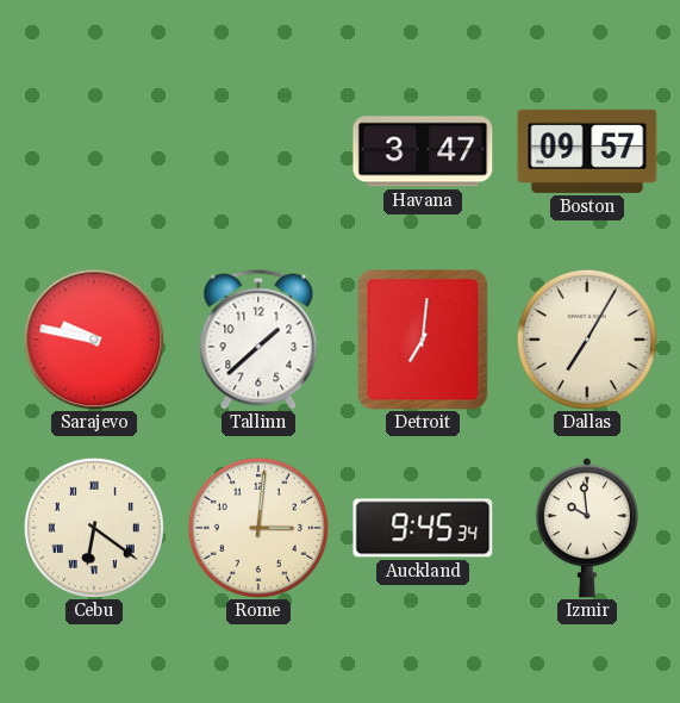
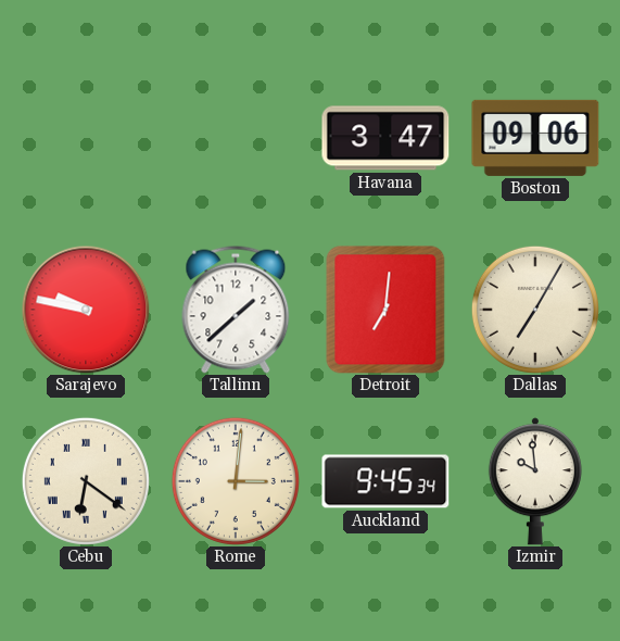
Boston: 09:57 -> 09:06
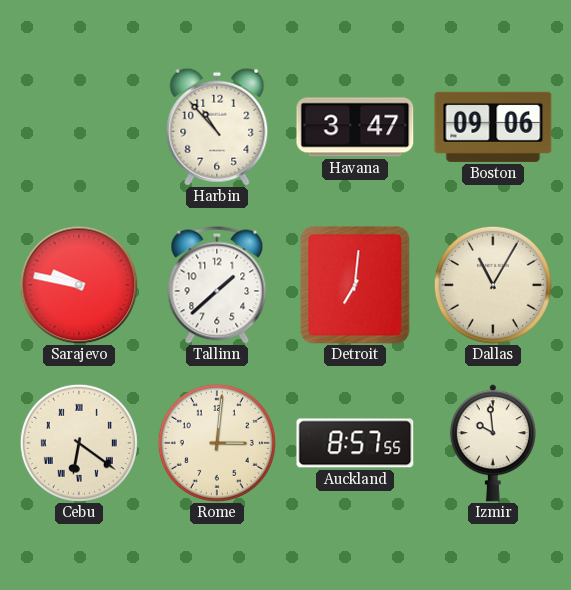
Harbin: none -> 10:53
Dallas: 7:05 -> 11:05
Auckland: 9:45 -> 8:57
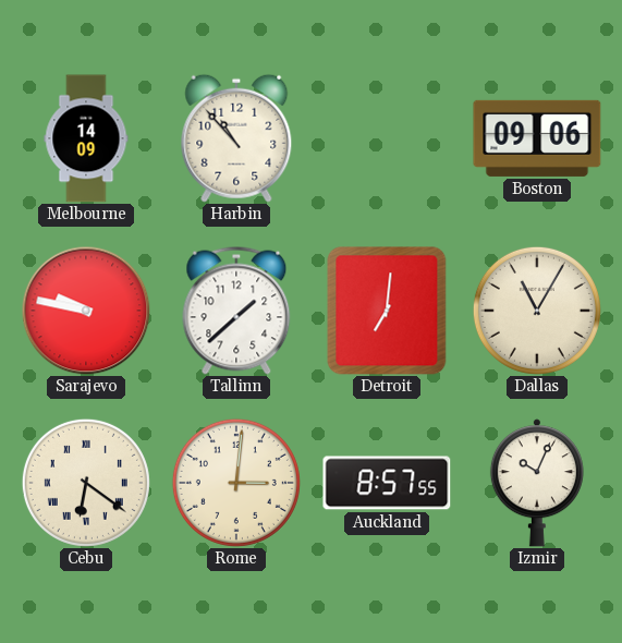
Melbourne: none -> 14:09
Havana: 3:47 -> none
Izmir: 9:59 -> 10:04
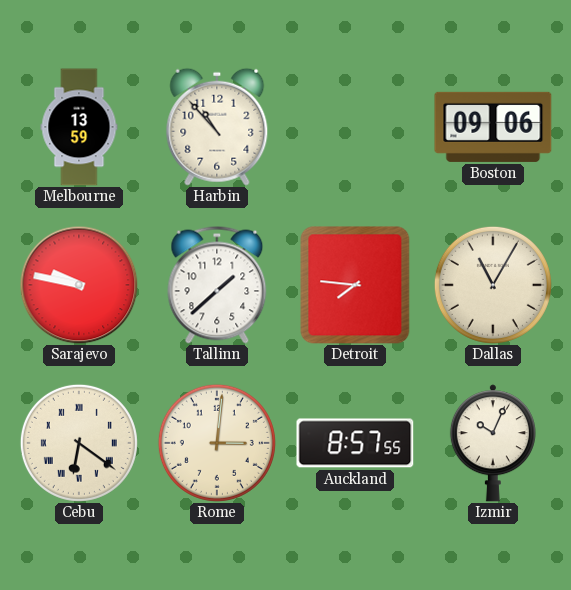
Melbourne: 14:09 -> 13:59
Detroit: 7:01 -> 7:46
